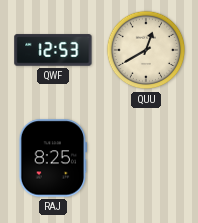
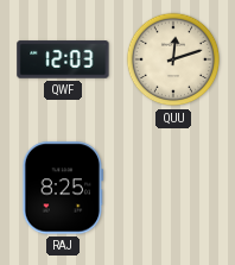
QWF: 12:53 -> 12:03
QUU: 12:40 -> 12:12
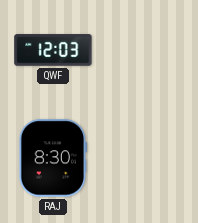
QUU: 12:12 -> none
RAJ: 8:25 -> 8:30
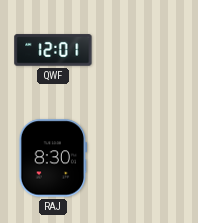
QWF: 12:03 -> 12:01
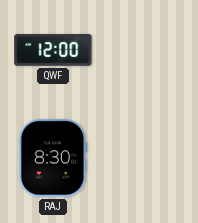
QWF: 12:01 -> 12:00
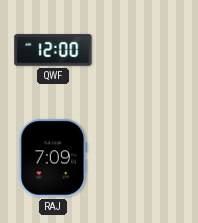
RAJ: 8:30 -> 7:09
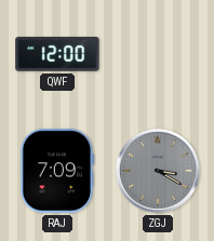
ZGJ: none -> 3:20
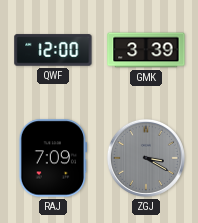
GMK: none -> 3:39
